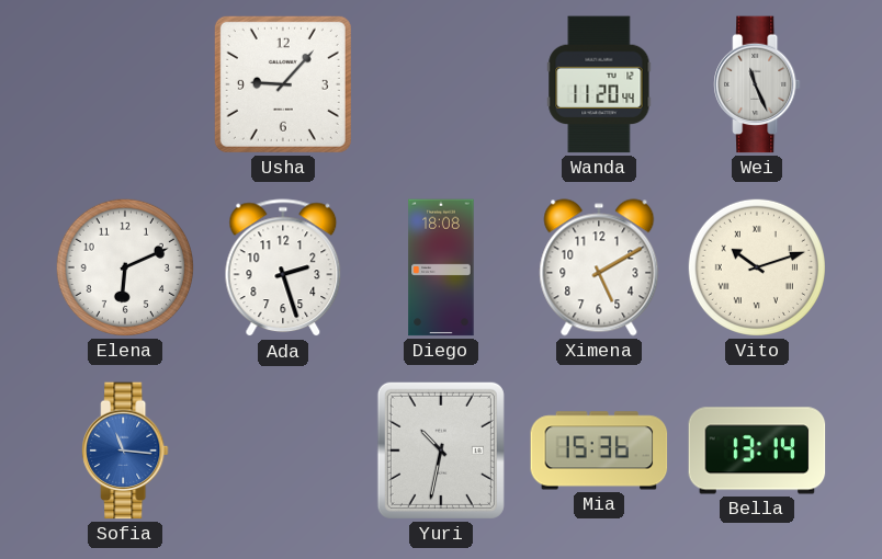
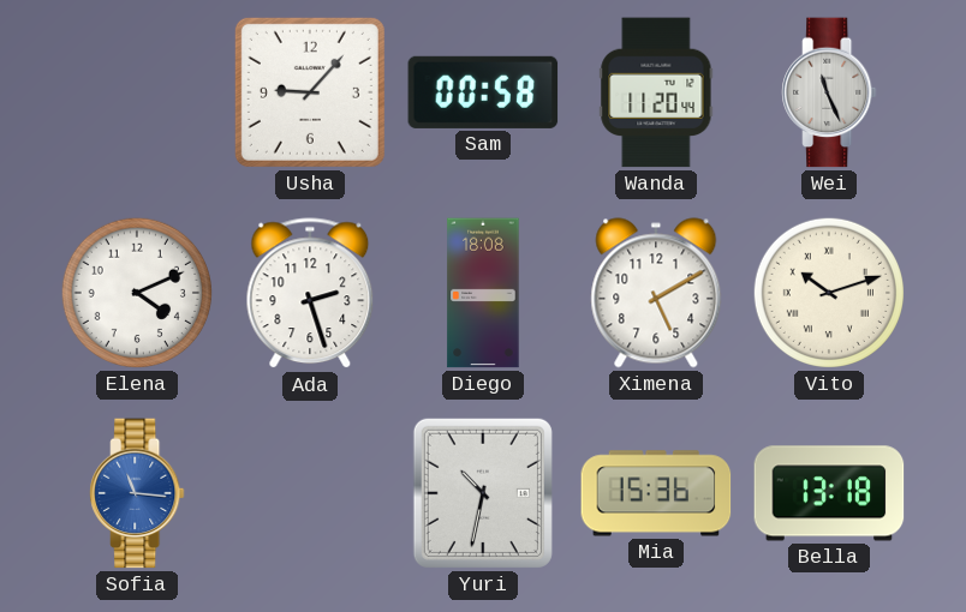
Sam: none -> 00:58
Elena: 6:11 -> 4:11
Bella: 13:14 -> 13:18
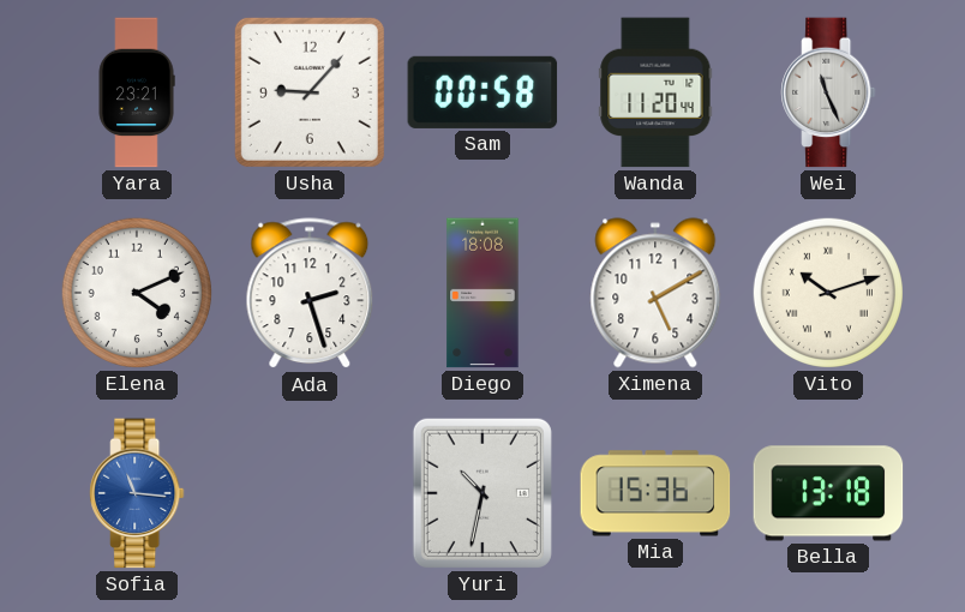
Yara: none -> 23:21
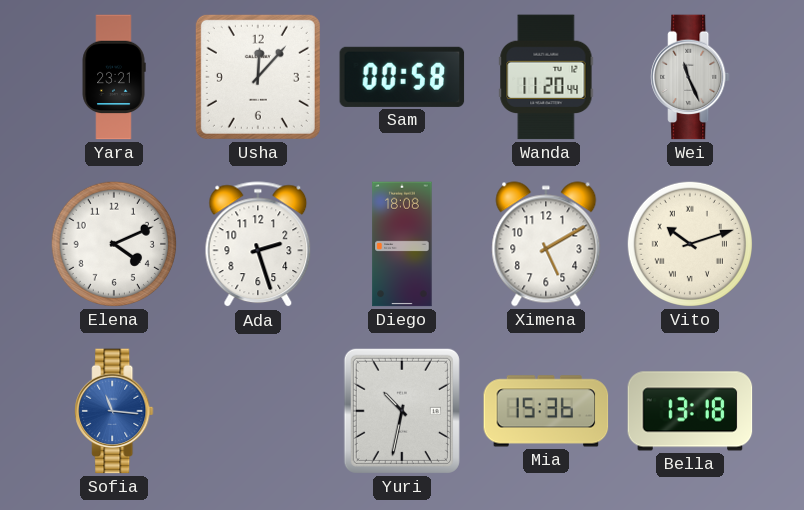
Usha: 9:07 -> 12:07
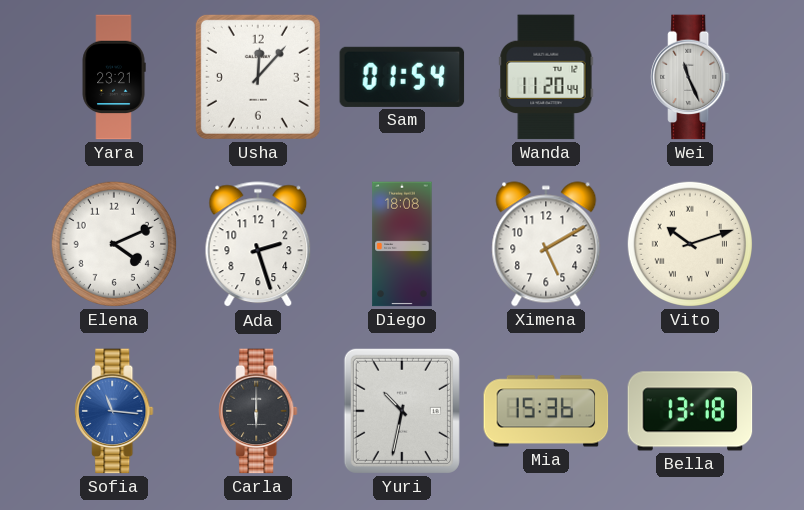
Sam: 00:58 -> 01:54
Carla: none -> 6:00
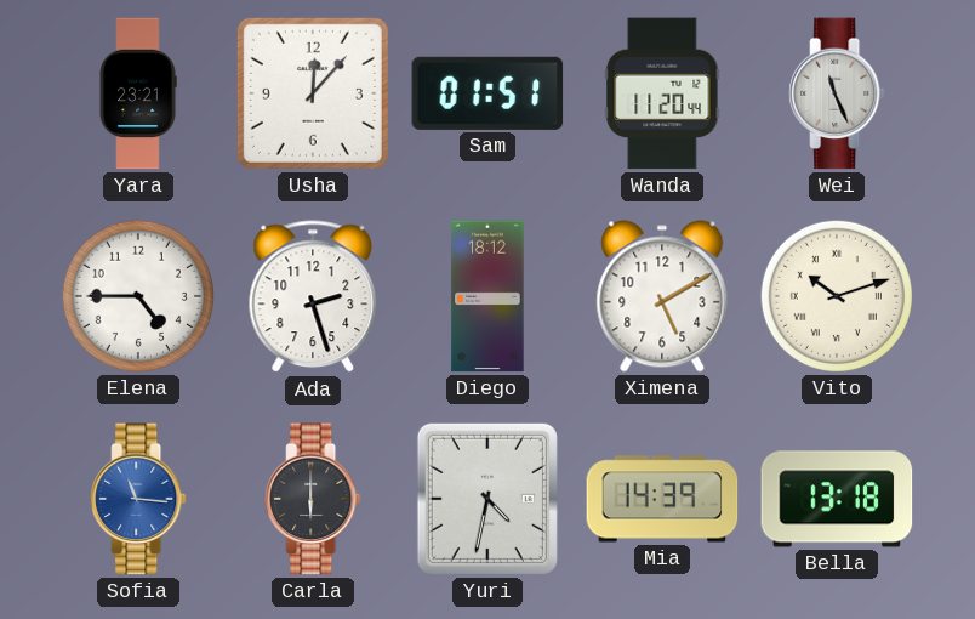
Sam: 01:54 -> 01:51
Elena: 4:11 -> 4:45
Diego: 18:08 -> 18:12
Yuri: 10:32 -> 4:32
Mia: 15:36 -> 14:39
